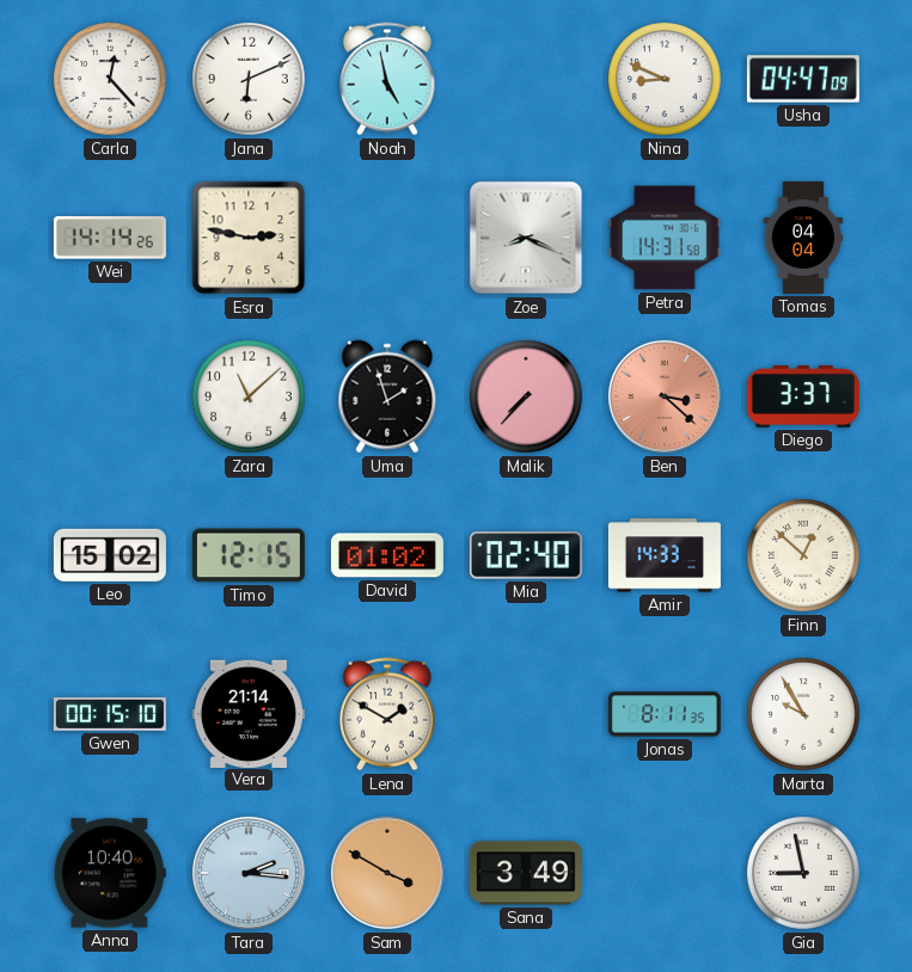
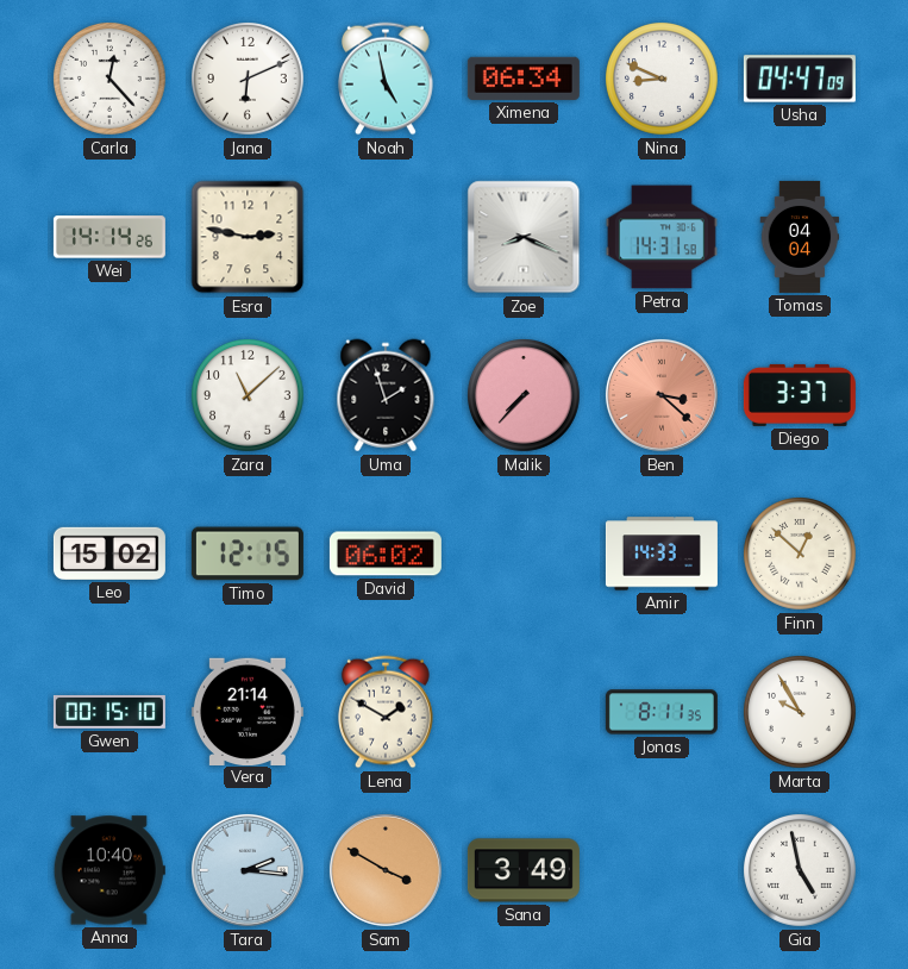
Ximena: none -> 06:34
David: 01:02 -> 06:02
Mia: 02:40 -> none
Gia: 8:58 -> 4:58
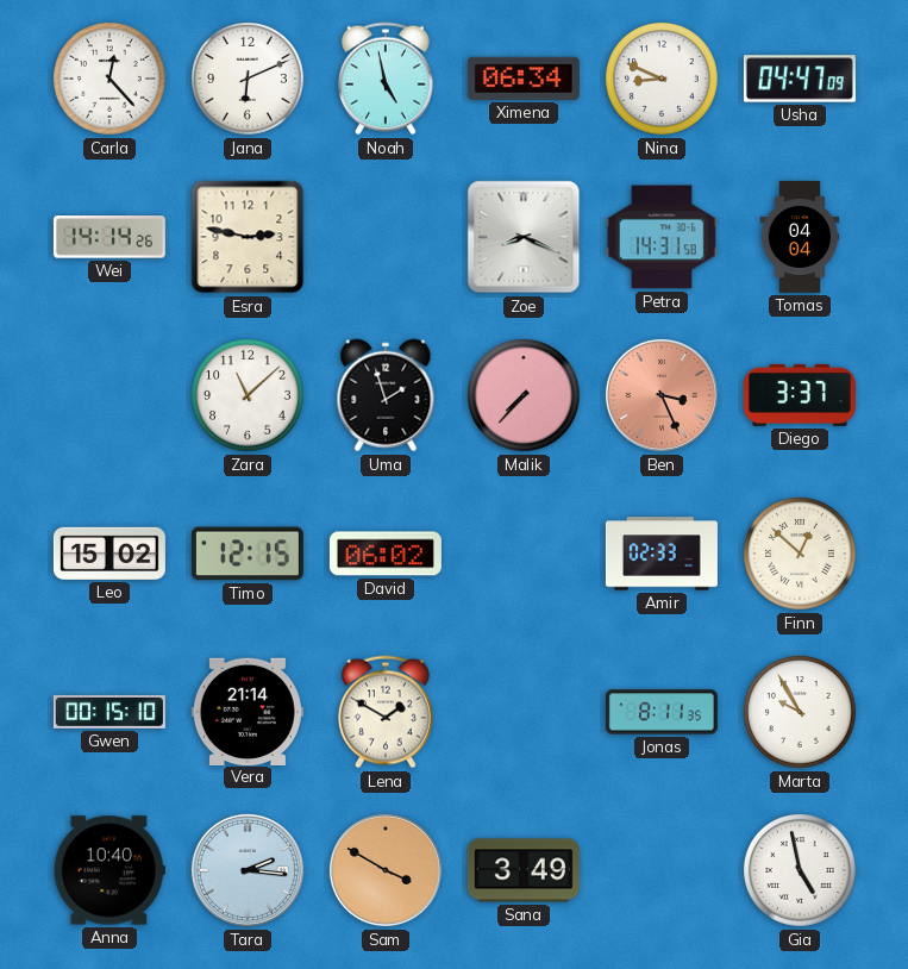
Ben: 3:22 -> 3:26
Amir: 14:33 -> 02:33
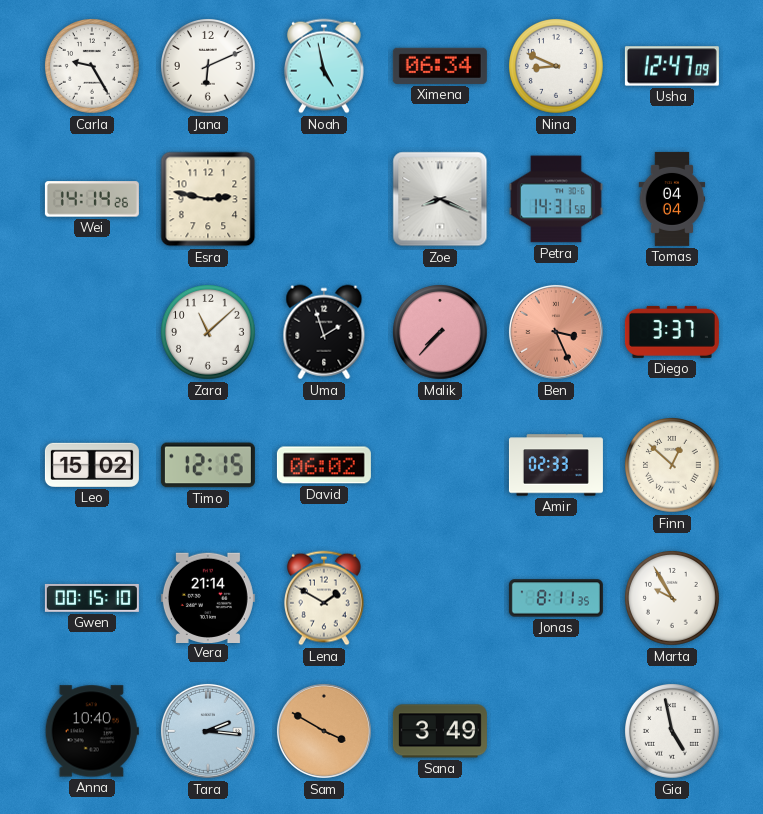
Carla: 12:23 -> 9:25
Usha: 04:47 -> 12:47
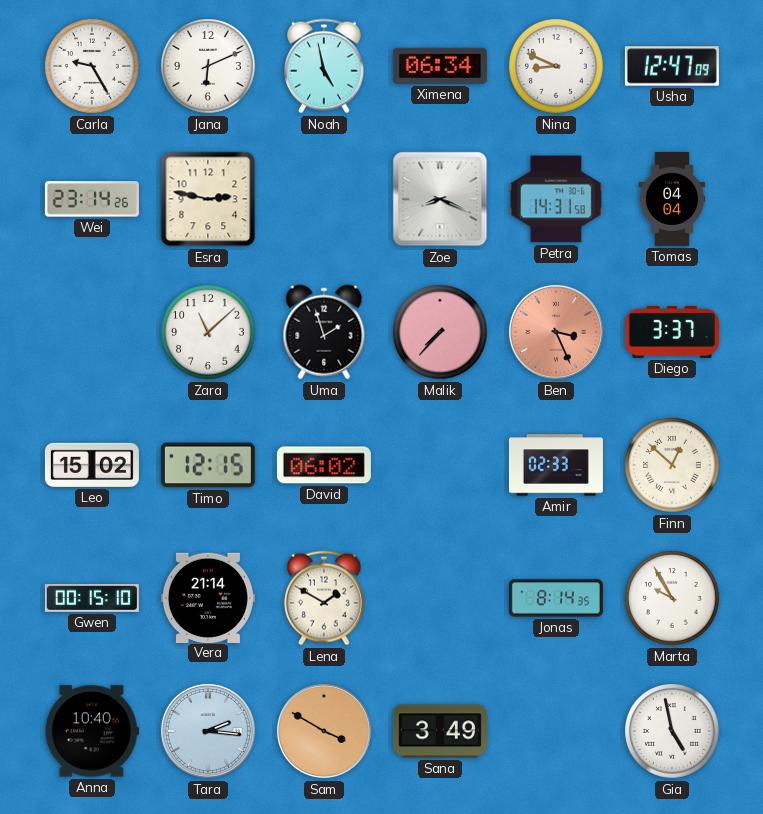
Wei: 14:14 -> 23:14
Jonas: 8:11 -> 8:14
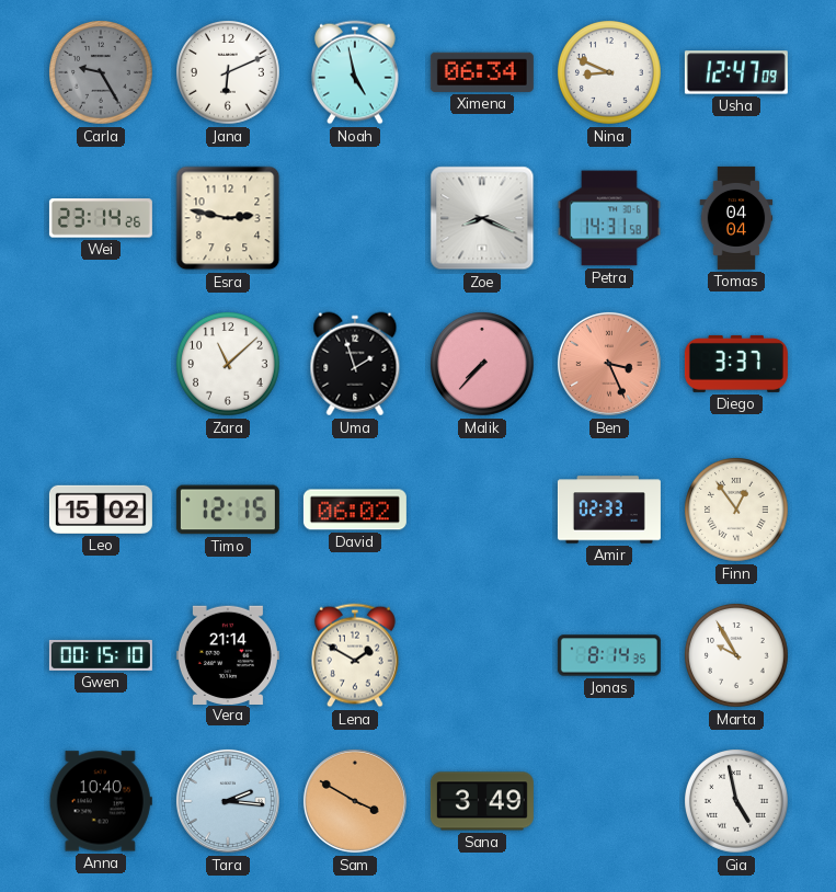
Carla dial: white -> grey
Finn: 12:52 -> 12:54
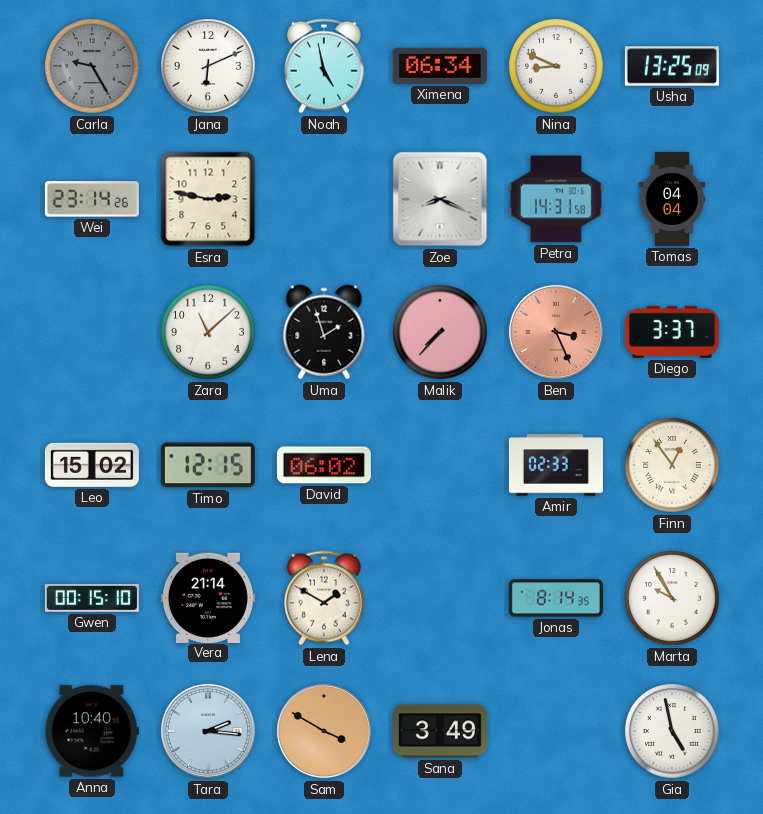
Usha: 12:47 -> 13:25
